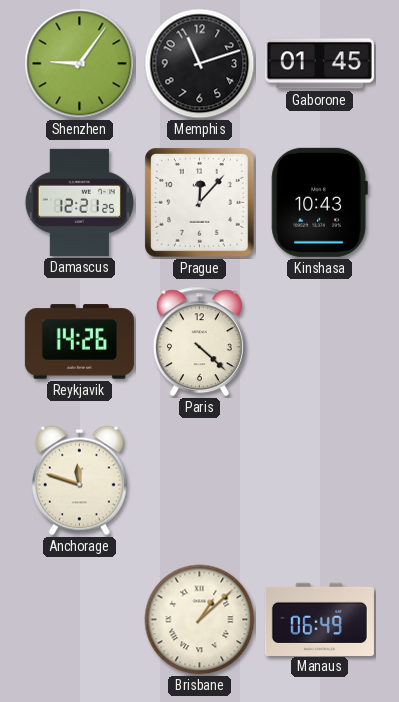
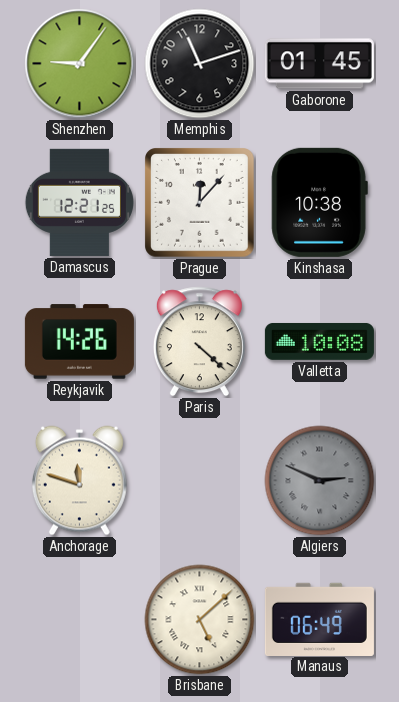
Kinshasa: 10:43 -> 10:38
Valletta: none -> 10:08
Algiers: none -> 2:49
Brisbane: 1:08 -> 5:08
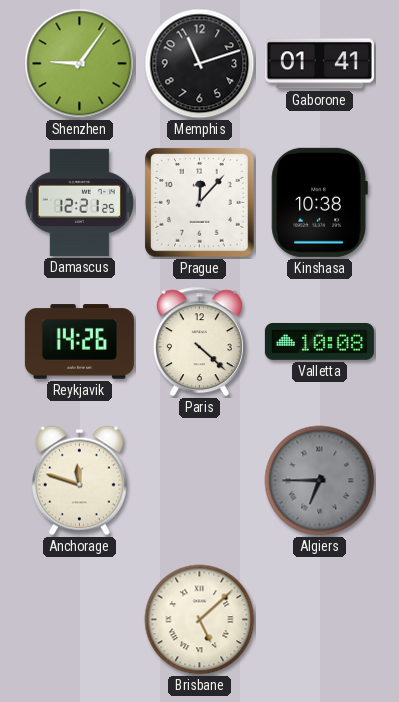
Gaborone: 01:45 -> 01:41
Algiers: 2:49 -> 6:45
Manaus: 06:49 -> none
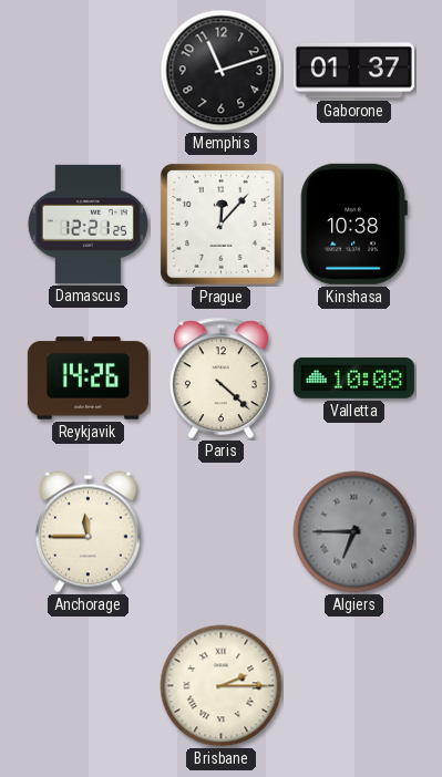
Shenzhen: 9:06 -> none
Gaborone: 01:41 -> 01:37
Anchorage: 11:48 -> 11:45
Brisbane: 5:08 -> 2:15
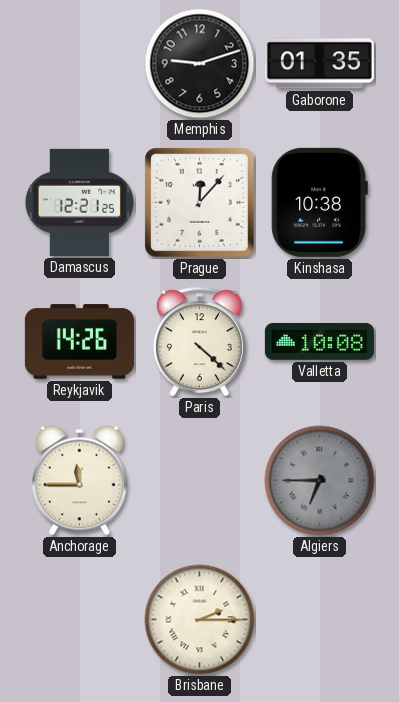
Memphis: 11:12 -> 9:12
Gaborone: 01:37 -> 01:35
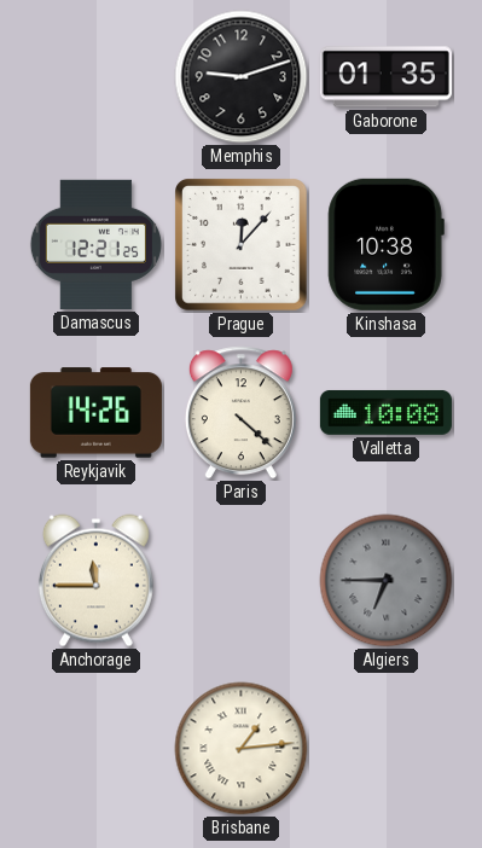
Brisbane: 2:15 -> 1:14
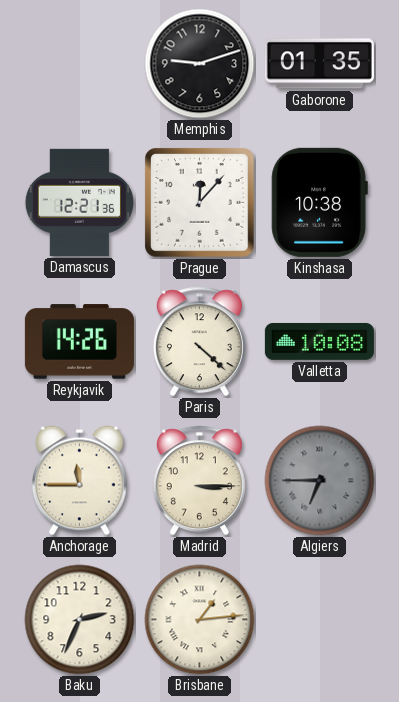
Damascus: 12:21:25 -> 12:21:36
Madrid: none -> 3:15
Baku: none -> 2:34
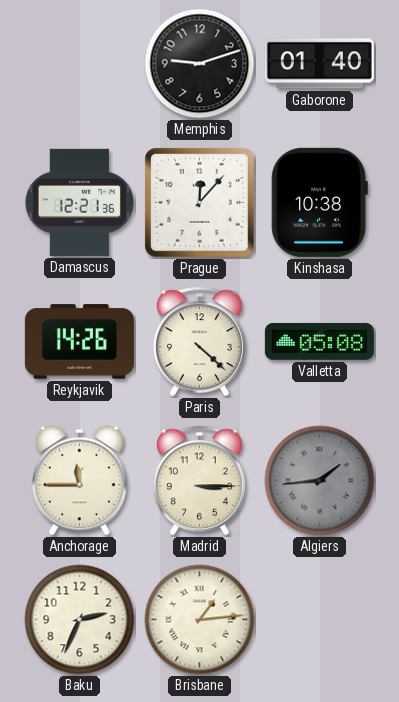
Gaborone: 01:35 -> 01:40
Valletta: 10:08 -> 05:08
Algiers: 6:45 -> 1:44
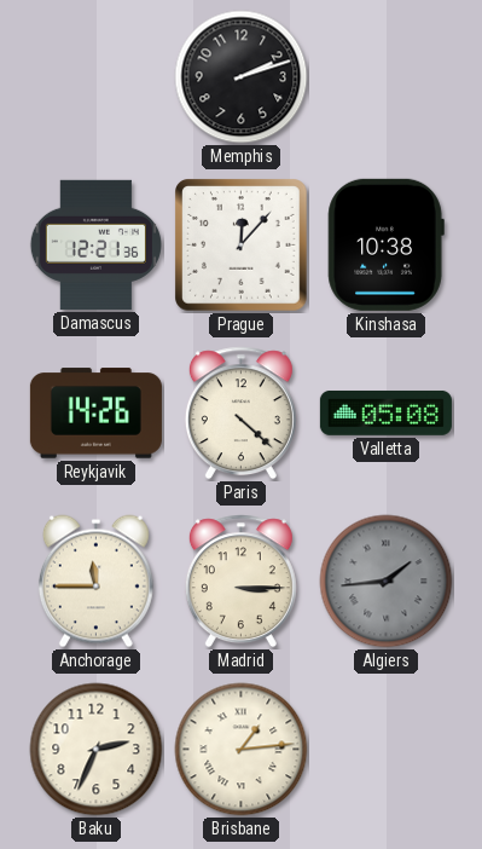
Memphis: 9:12 -> 2:12
Gaborone: 01:40 -> none
